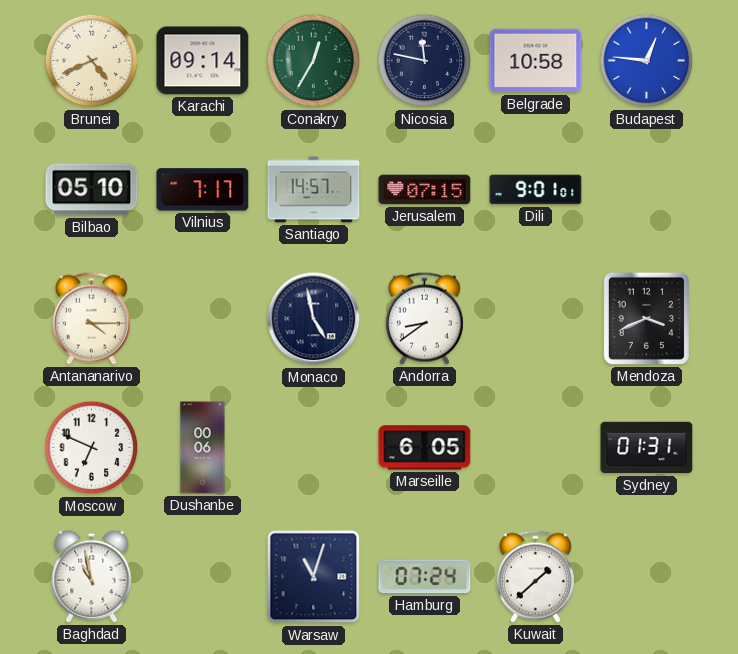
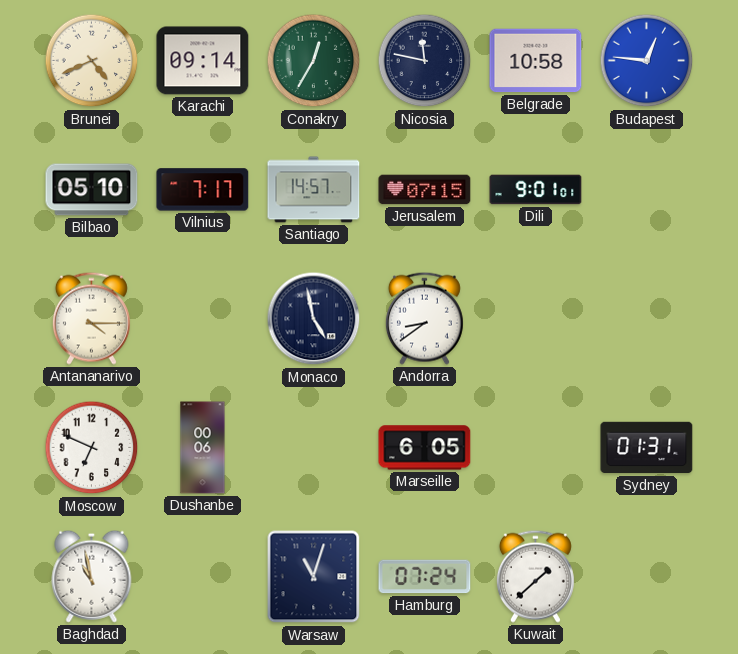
Mendoza: 3:41 -> none
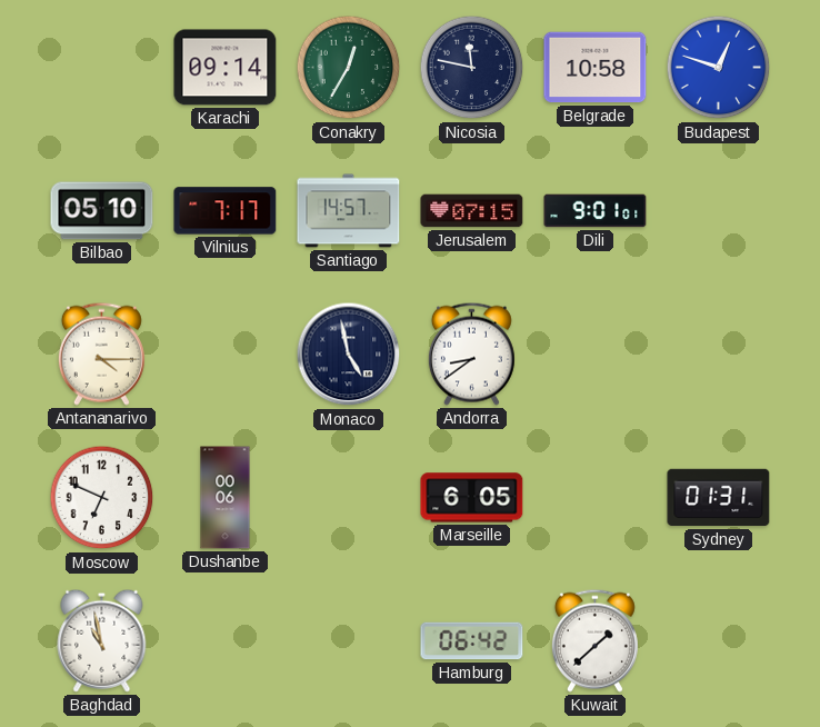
Brunei: 4:41 -> none
Budapest: 12:46 -> 12:48
Warsaw: 11:03 -> none
Hamburg: 07:24 -> 06:42
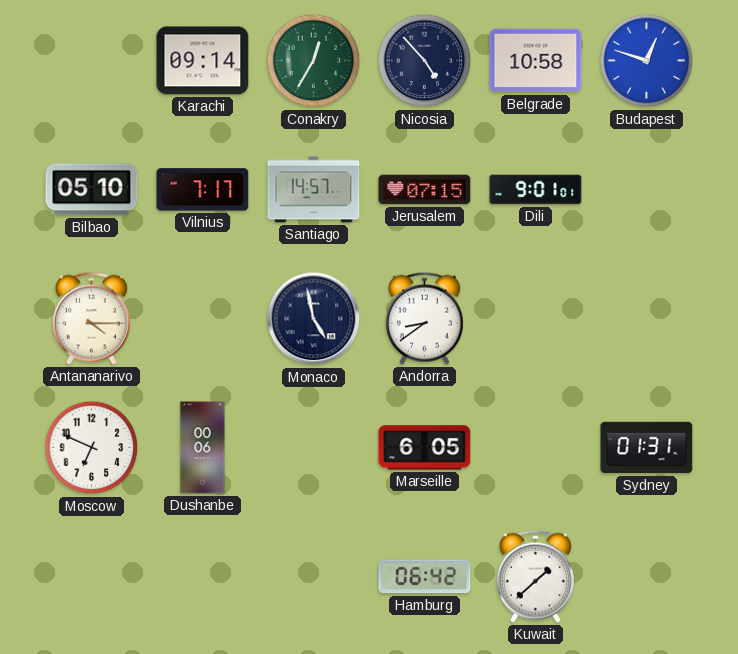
Nicosia: 11:47 -> 4:53
Baghdad: 10:58 -> none
